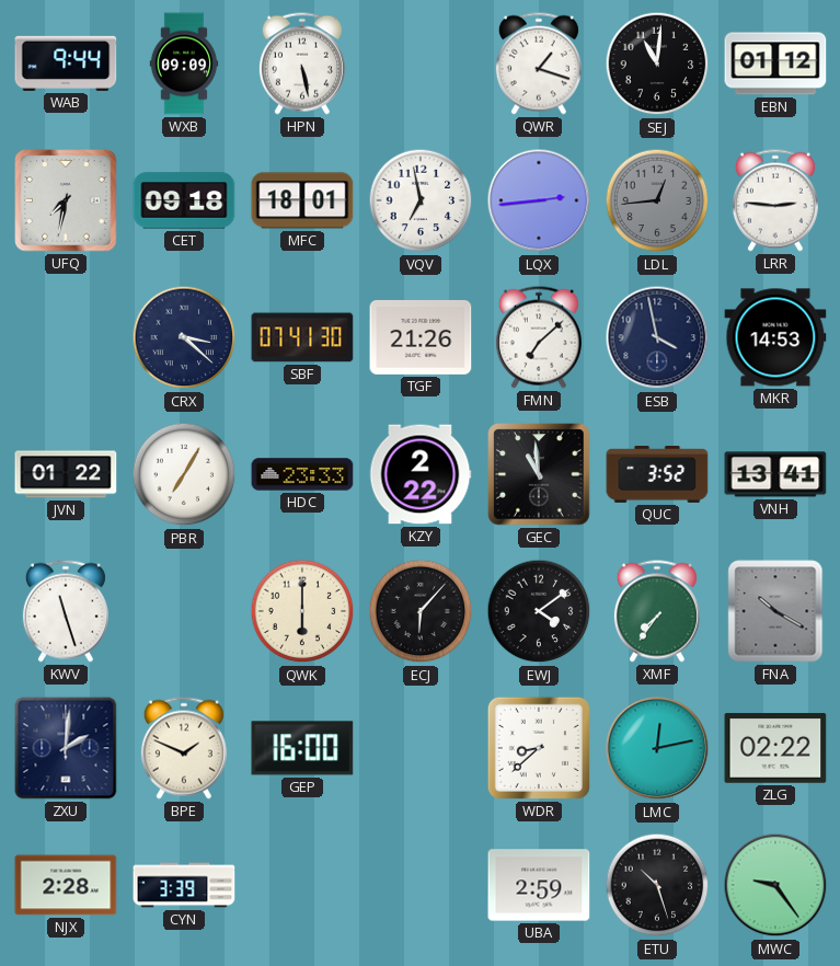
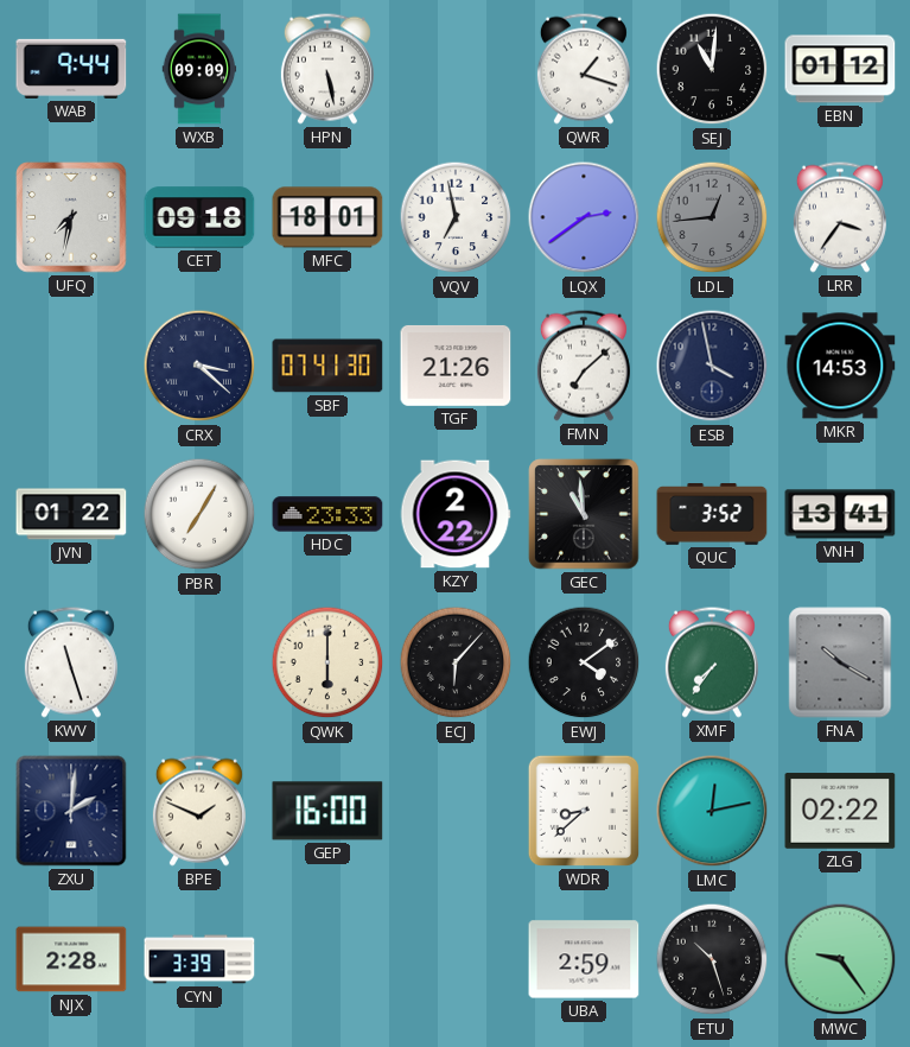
LQX: 2:44 -> 2:39
LRR: 2:46 -> 3:36
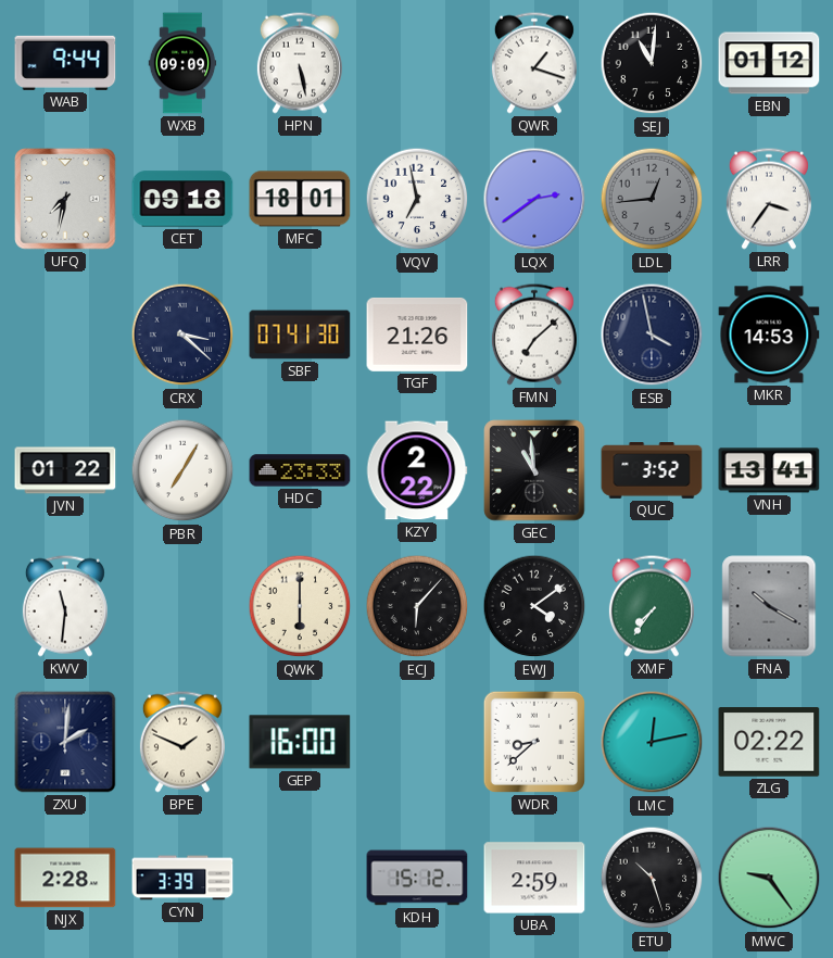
KWV: 11:27 -> 11:31
KDH: none -> 15:12
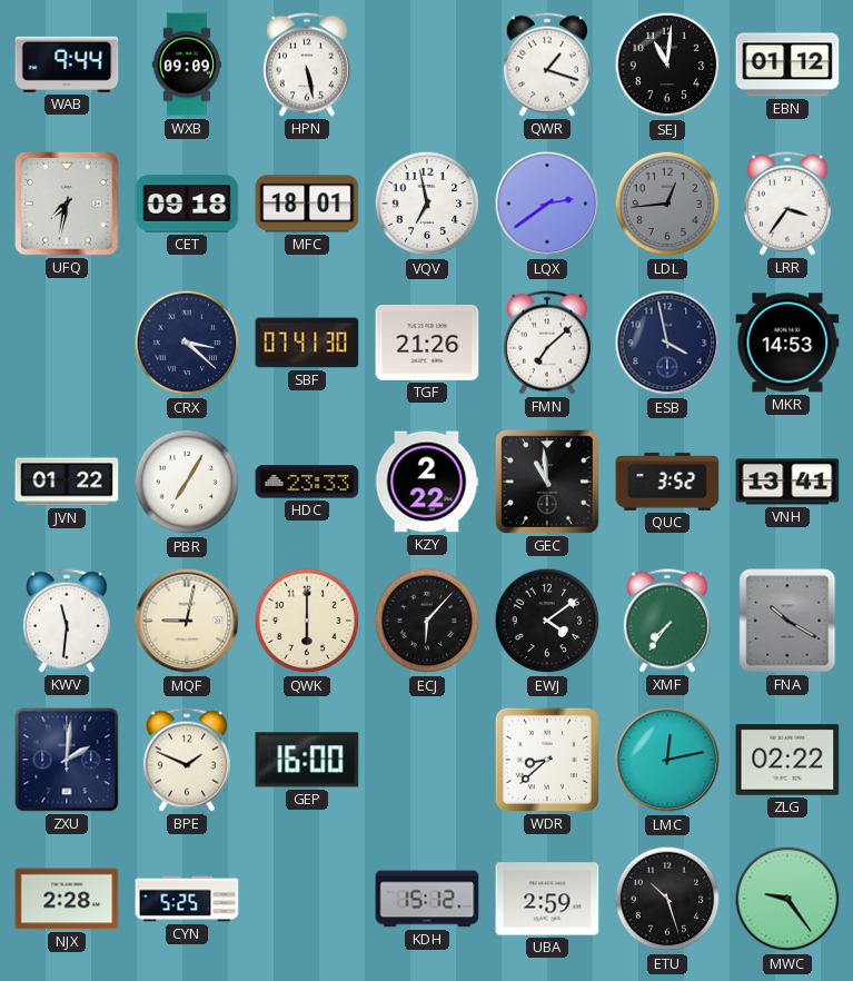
MQF: none -> 9:02
CYN: 3:39 -> 5:25
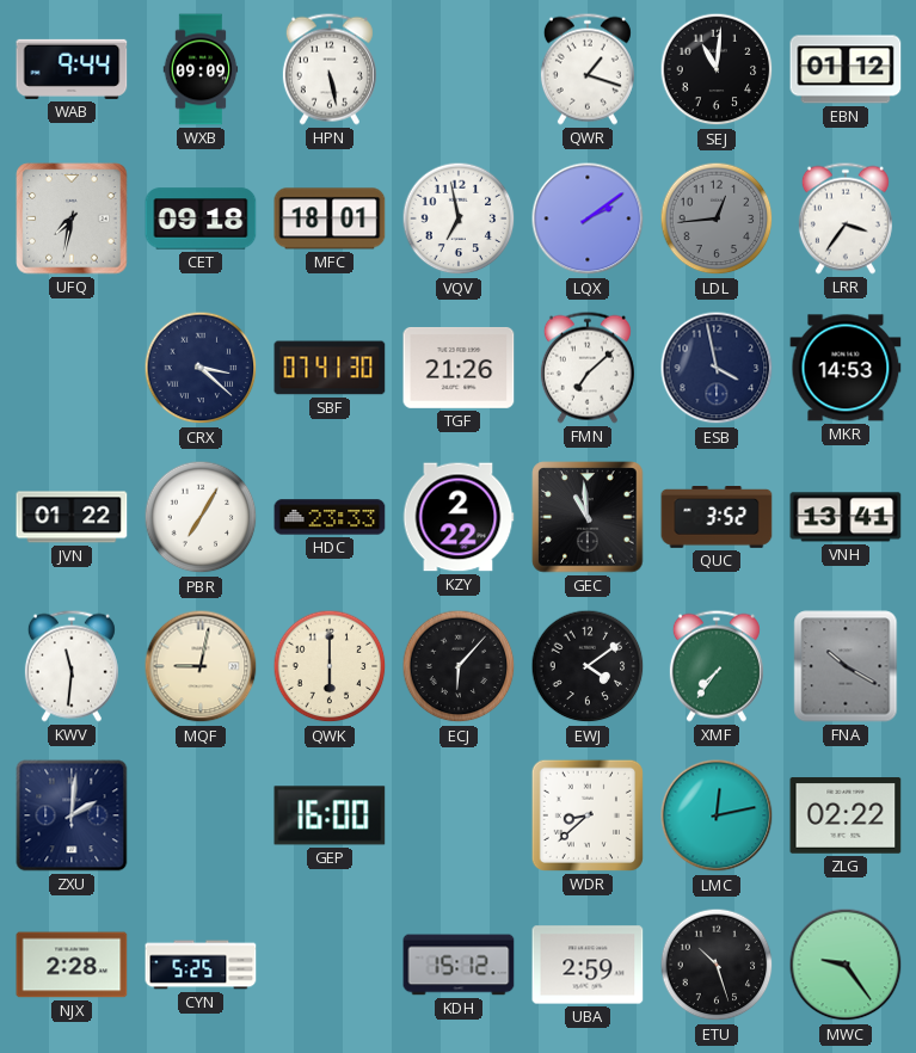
LQX: 2:39 -> 2:09
BPE: 1:49 -> none
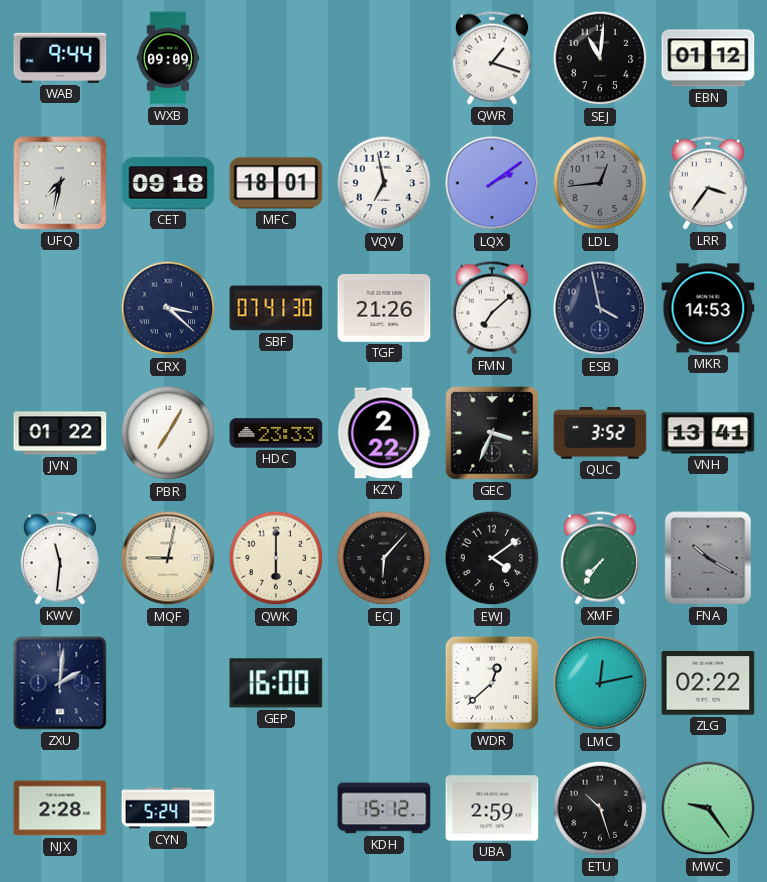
HPN: 5:28 -> none
GEC: 10:59 -> 3:34
WDR: 8:38 -> 12:38
CYN: 5:25 -> 5:24
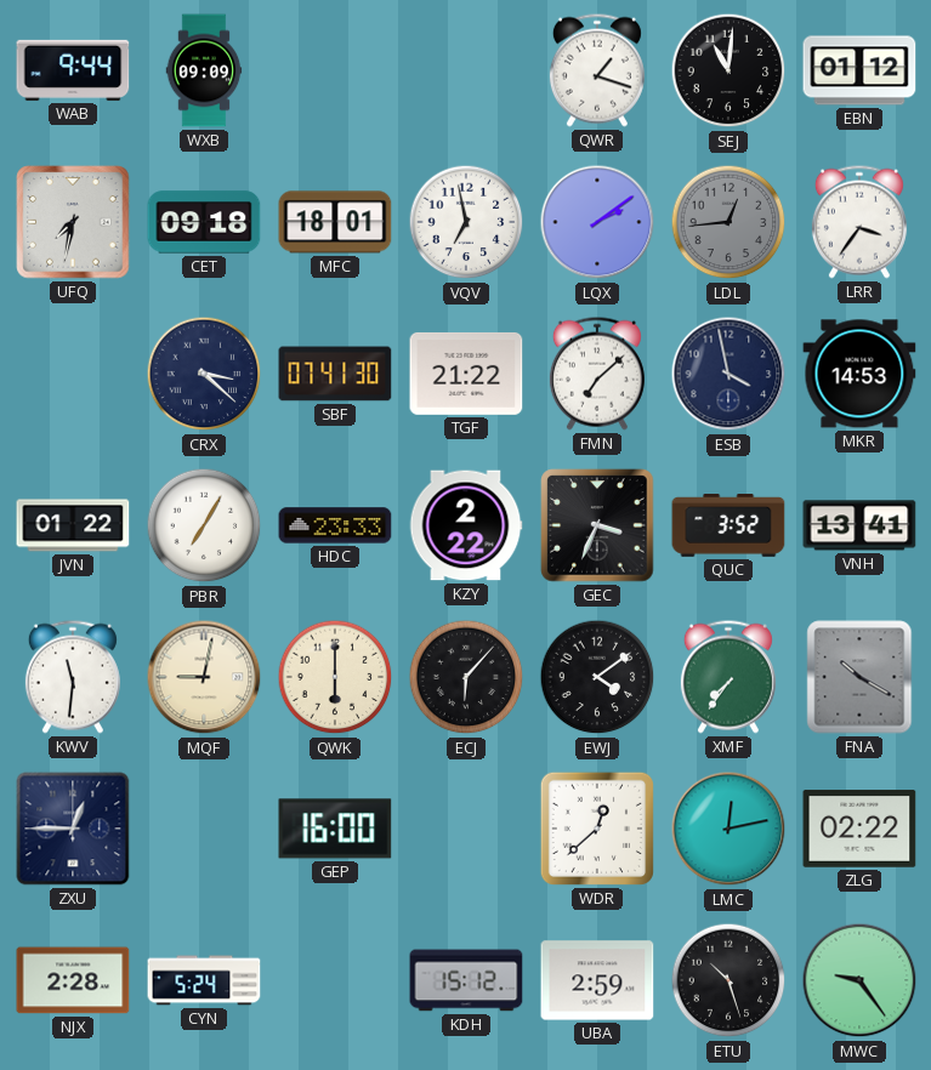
TGF: 21:26 -> 21:22
ZXU: 2:01 -> 12:45
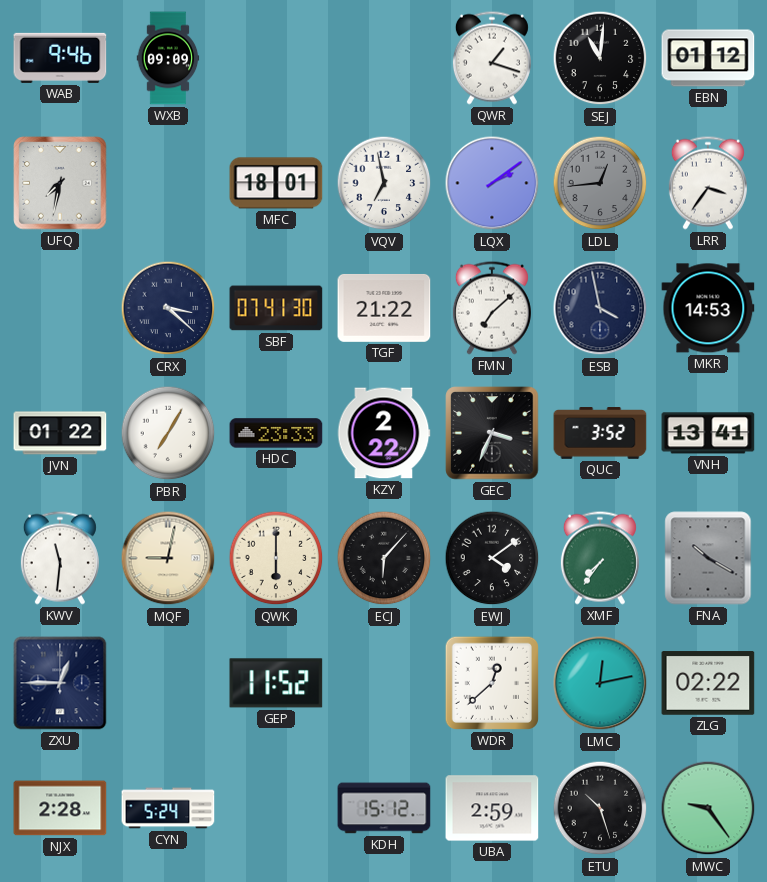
WAB: 9:44 -> 9:46
CET: 09:18 -> none
GEP: 16:00 -> 11:52
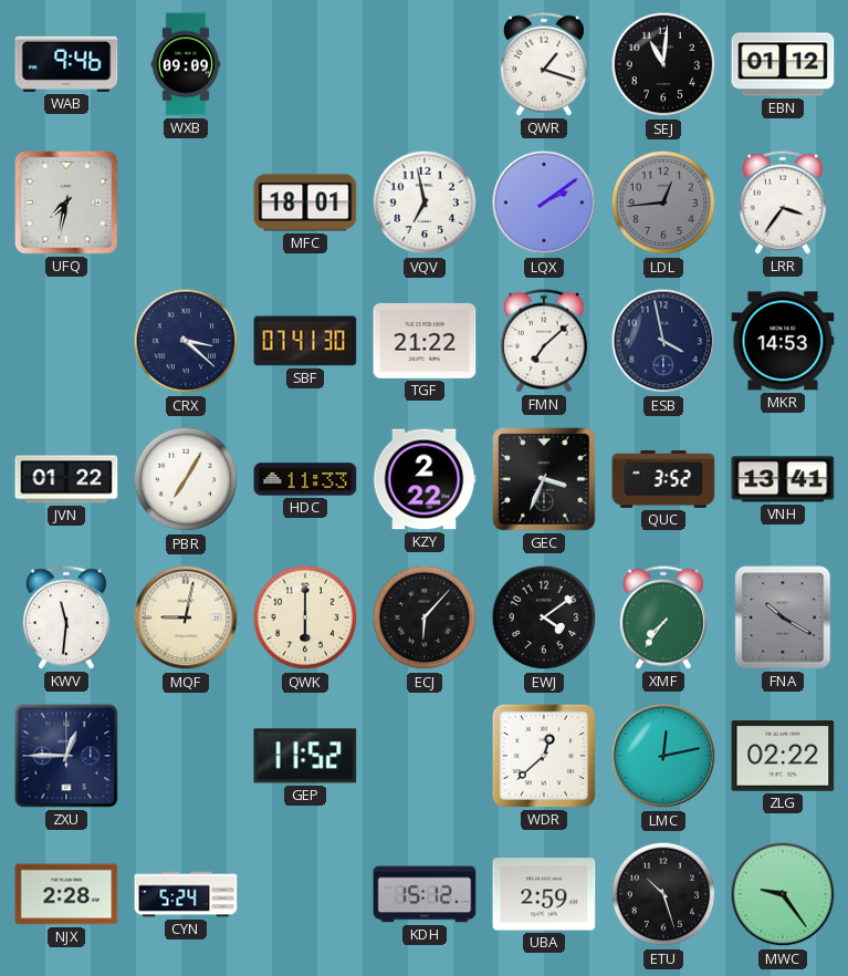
HDC: 23:33 -> 11:33
